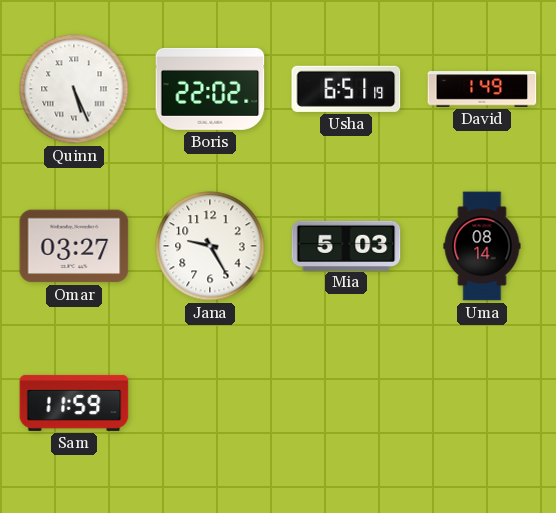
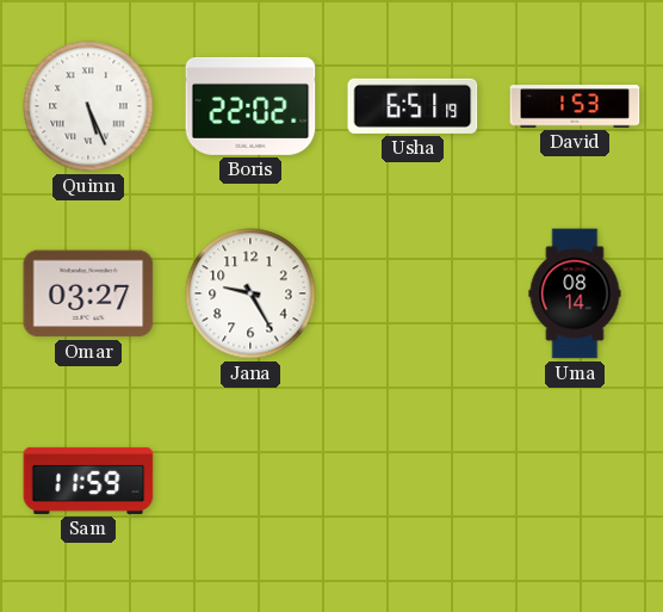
David: 1:49 -> 1:53
Mia: 5:03 -> none
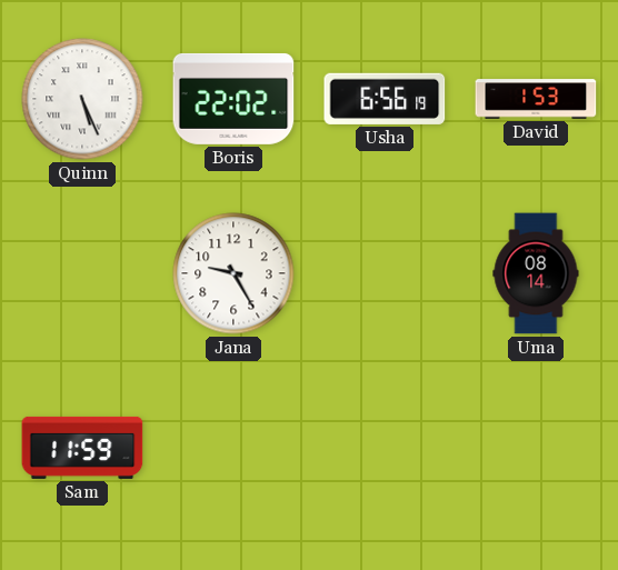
Usha: 6:51 -> 6:56
Omar: 03:27 -> none
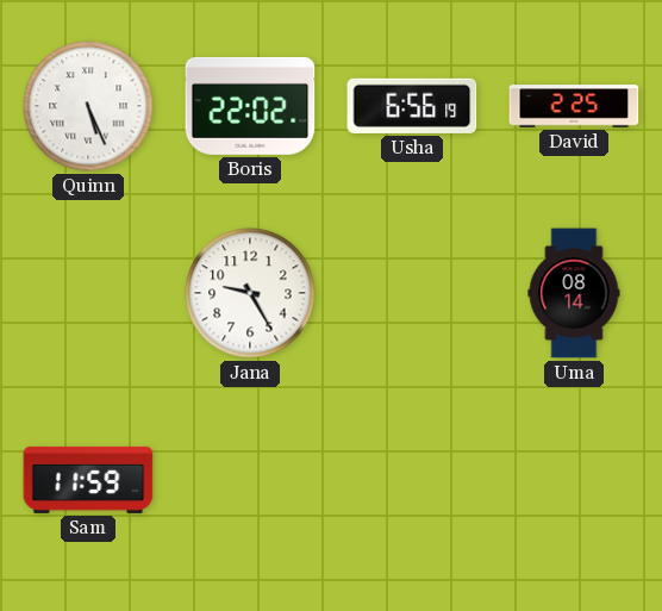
David: 1:53 -> 2:25
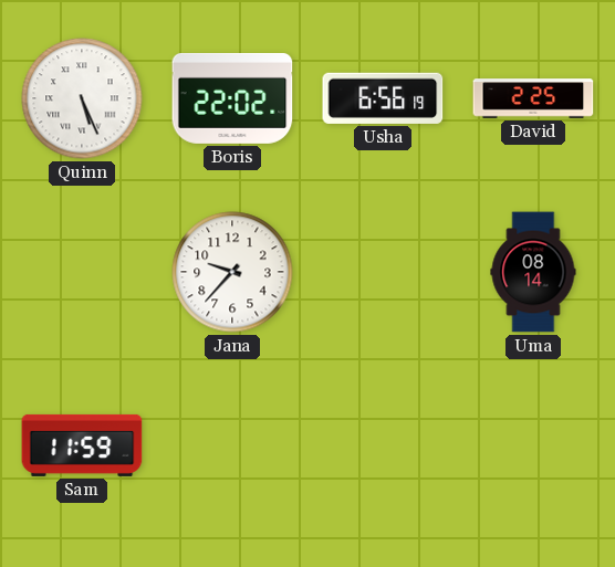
Jana: 9:25 -> 9:37
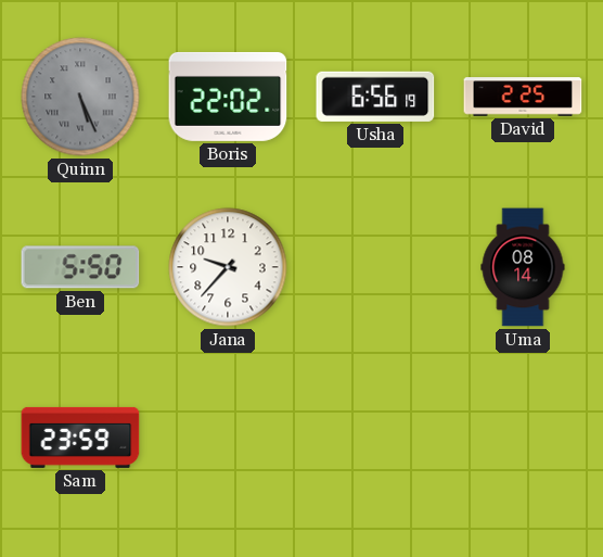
Quinn dial: white -> grey
Ben: none -> 5:50
Sam: 11:59 -> 23:59
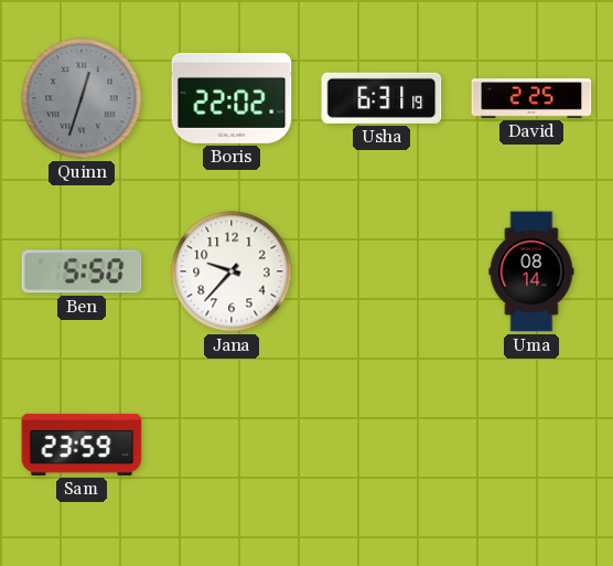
Quinn: 5:26 -> 12:33
Usha: 6:56 -> 6:31
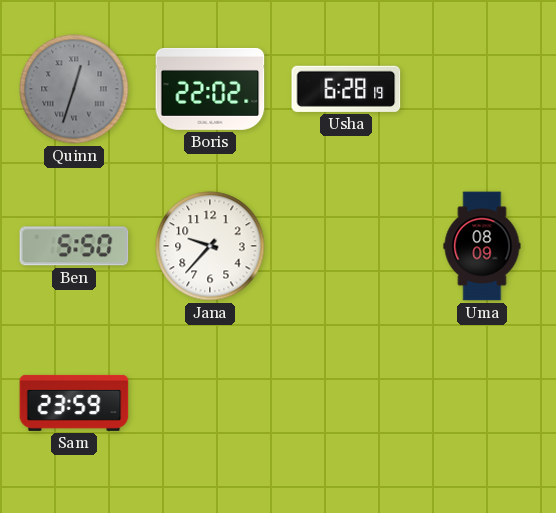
Usha: 6:31 -> 6:28
David: 2:25 -> none
Uma: 08:14 -> 08:09
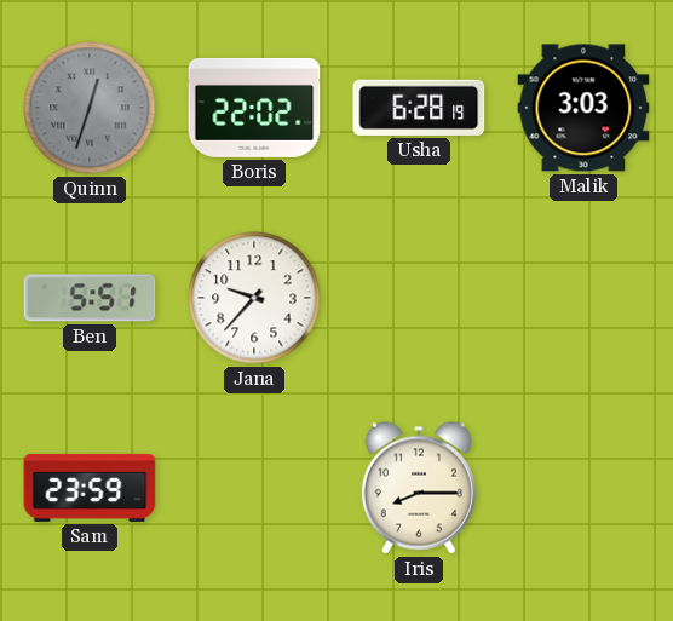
Malik: none -> 3:03
Ben: 5:50 -> 5:51
Uma: 08:09 -> none
Iris: none -> 8:15
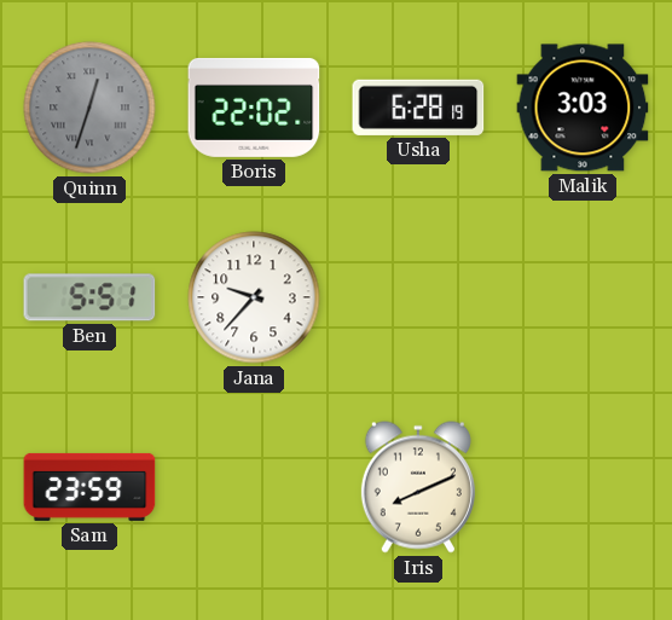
Iris: 8:15 -> 8:11
